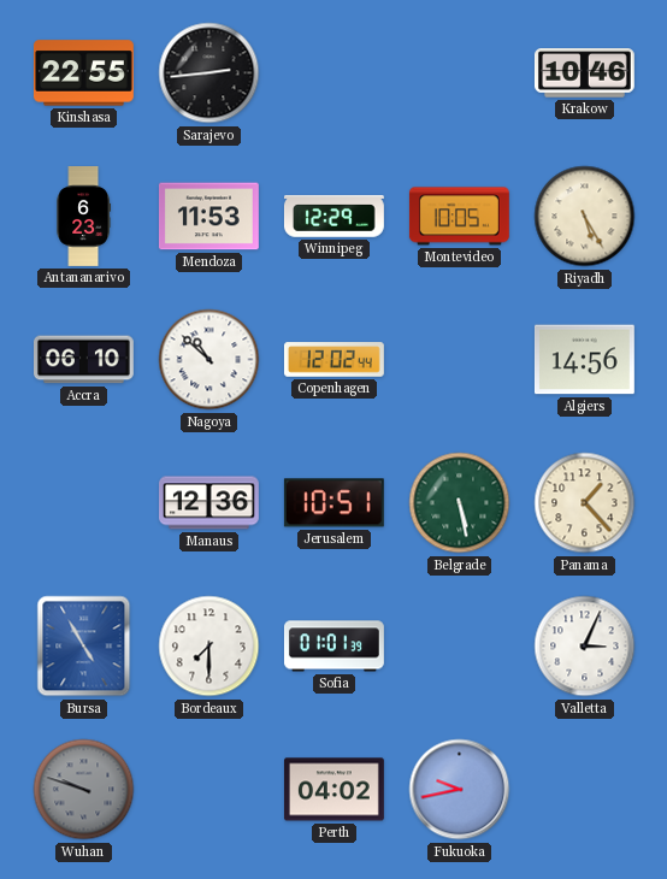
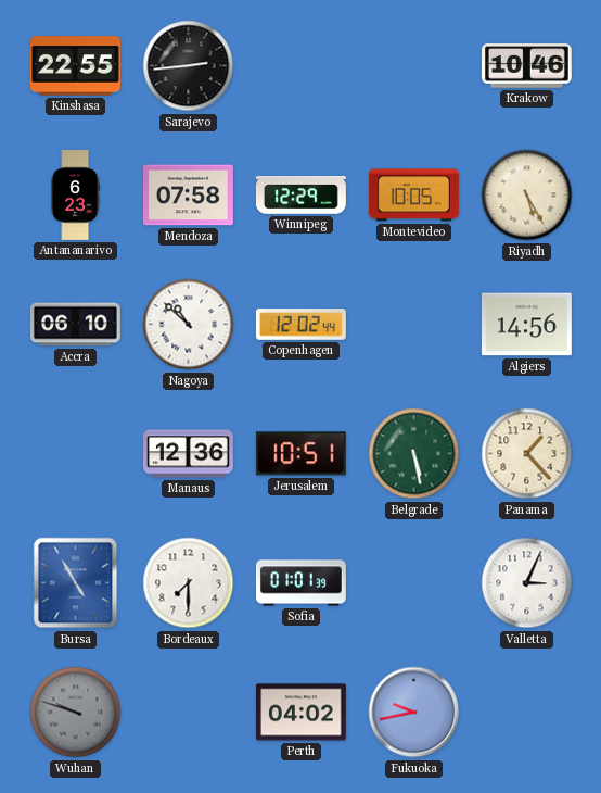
Mendoza: 11:53 -> 07:58
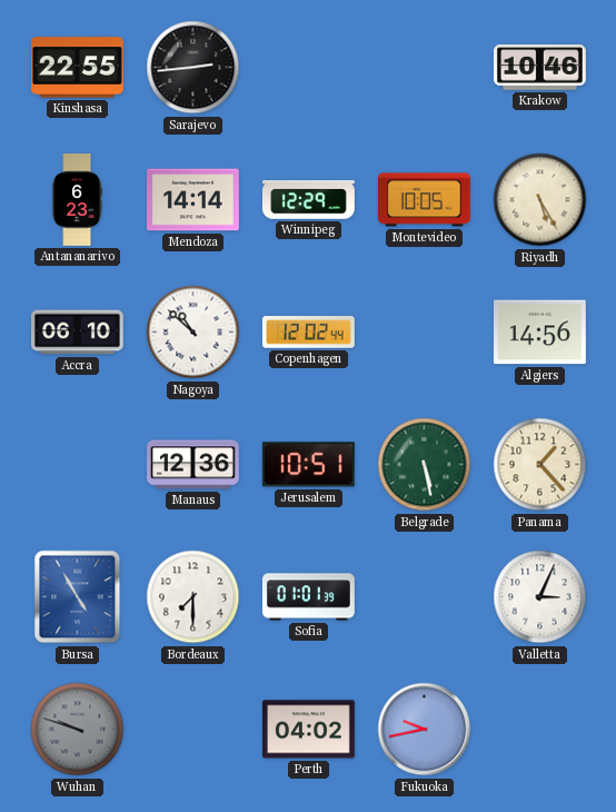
Mendoza: 07:58 -> 14:14
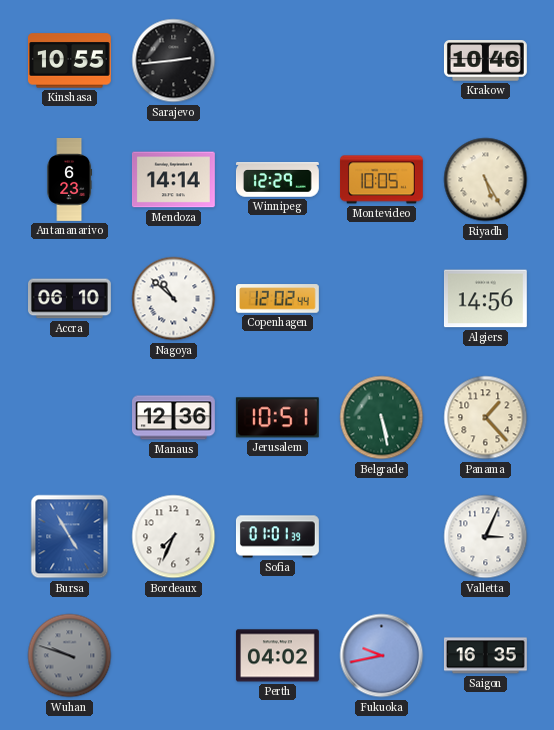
Kinshasa: 22:55 -> 10:55
Bordeaux: 7:30 -> 7:34
Saigon: none -> 16:35
